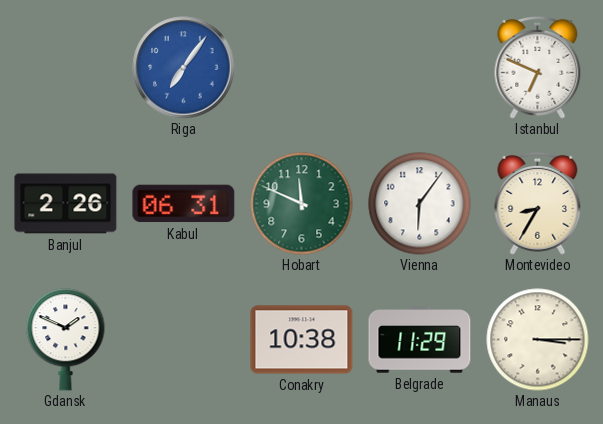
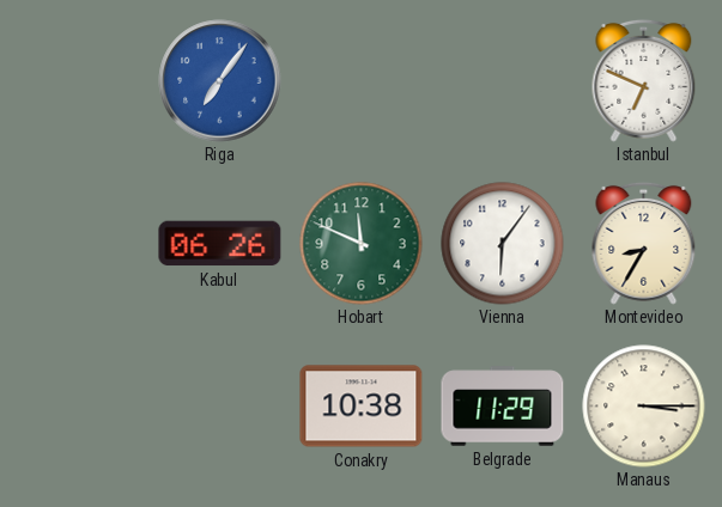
Banjul: 2:26 -> none
Kabul: 06:31 -> 06:26
Gdansk: 1:49 -> none
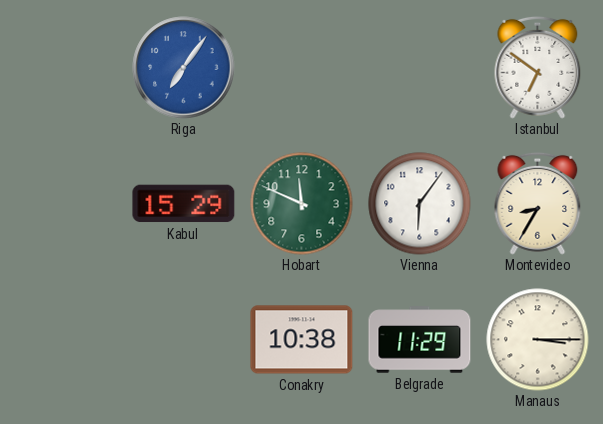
Istanbul: 6:49 -> 6:51
Kabul: 06:26 -> 15:29
